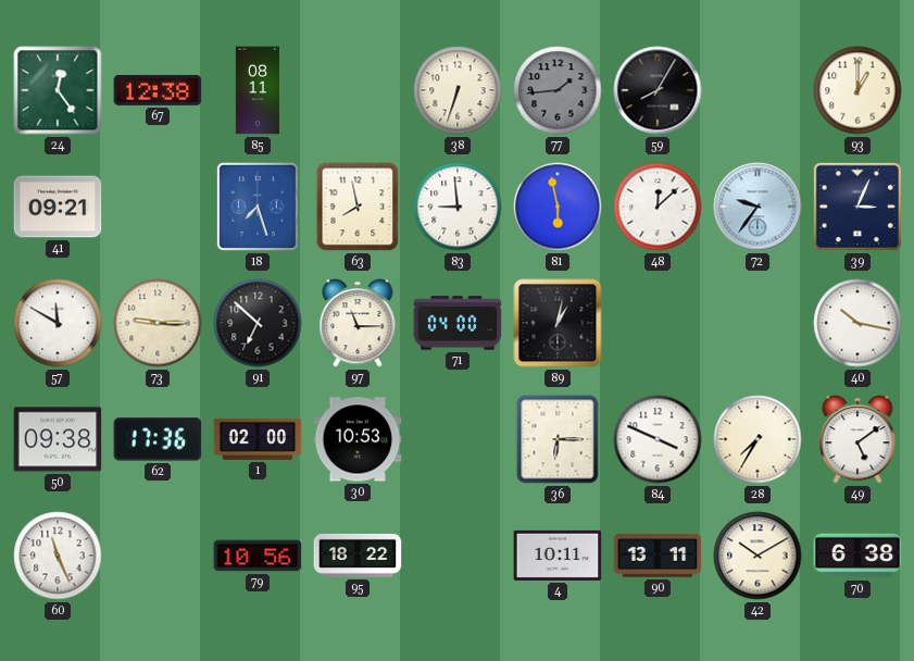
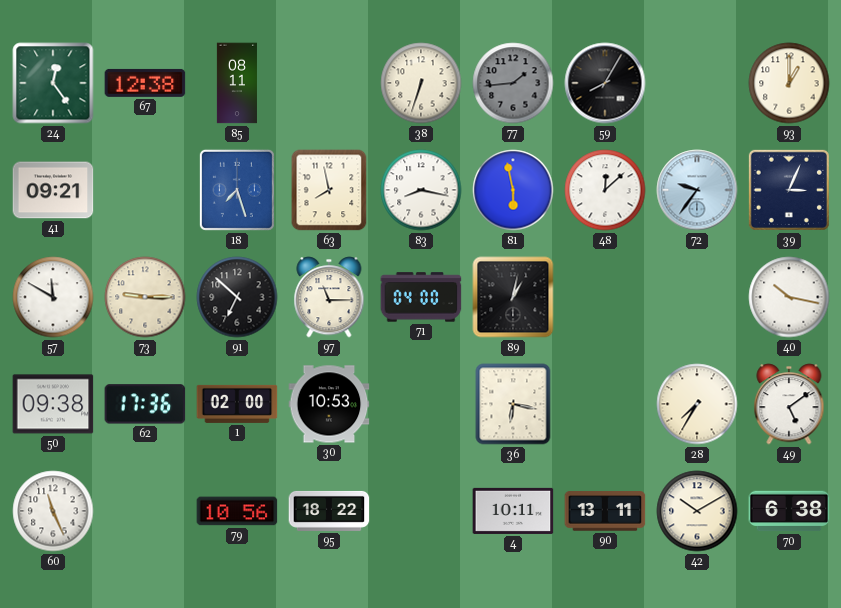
83: 8:59 -> 8:17
36: 6:15 -> 6:17
84: 3:49 -> none
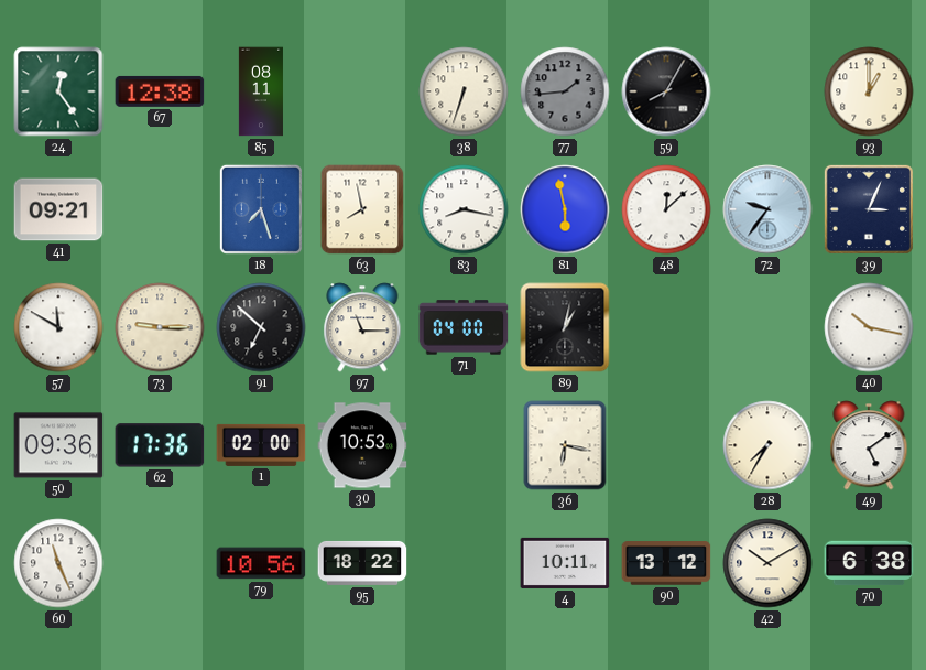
50: 09:38 -> 09:36
90: 13:11 -> 13:12
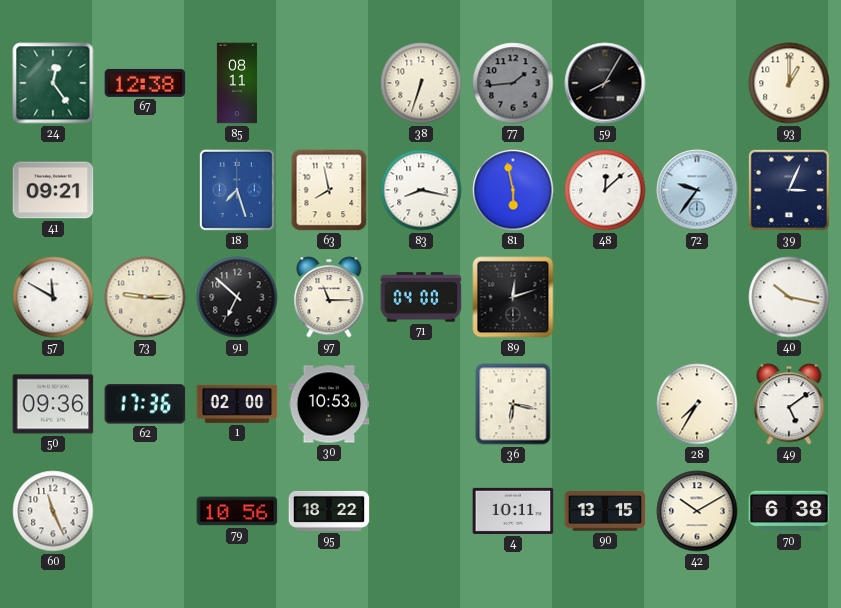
89: 1:02 -> 12:12
90: 13:12 -> 13:15
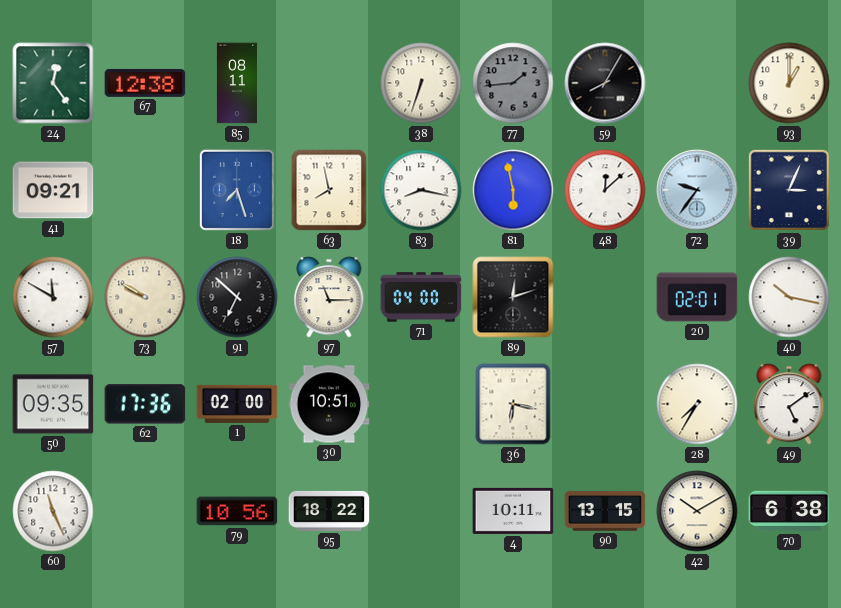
73: 9:15 -> 9:50
20: none -> 02:01
50: 09:36 -> 09:35
30: 10:53 -> 10:51
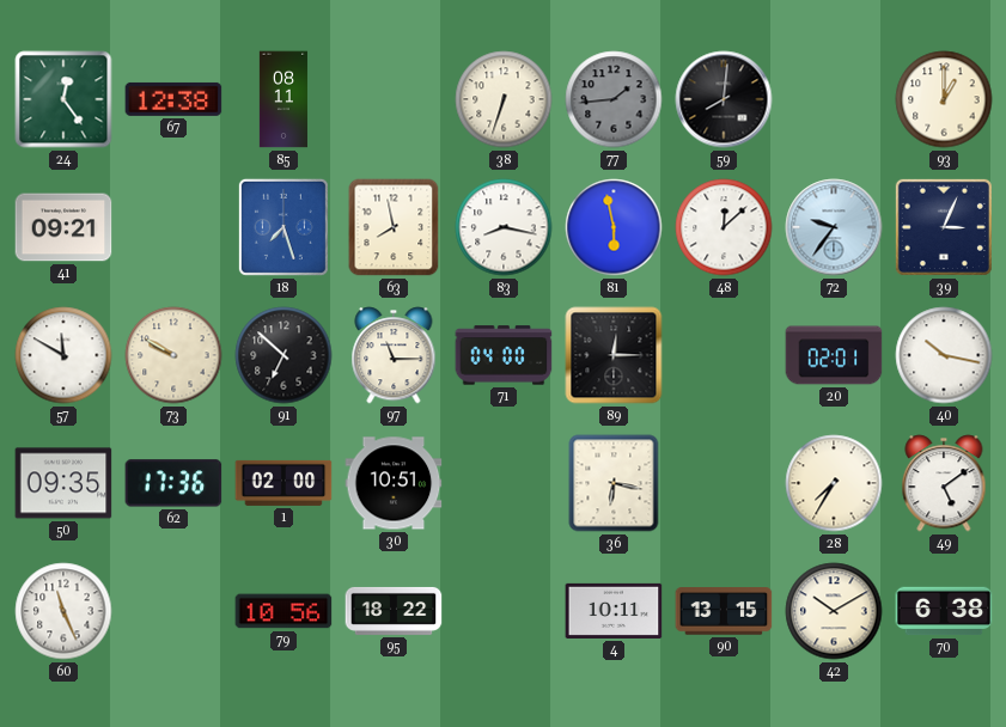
59: 8:05 -> 8:01
89: 12:12 -> 12:15
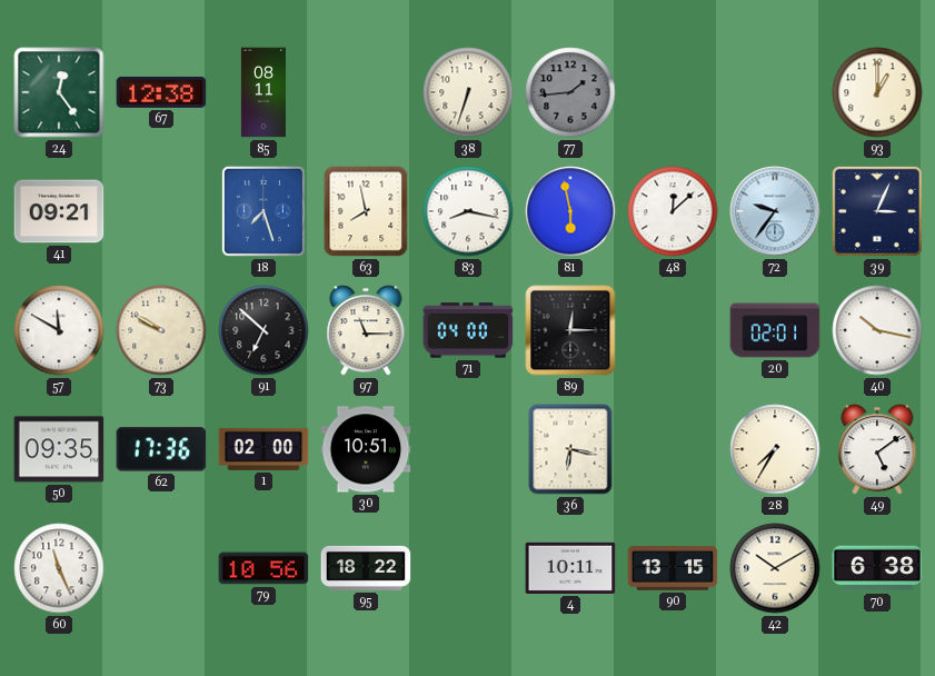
59: 8:01 -> none
